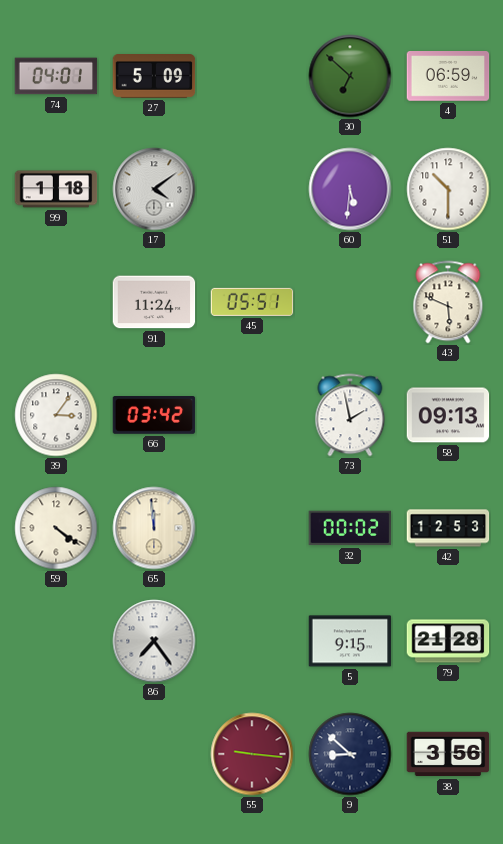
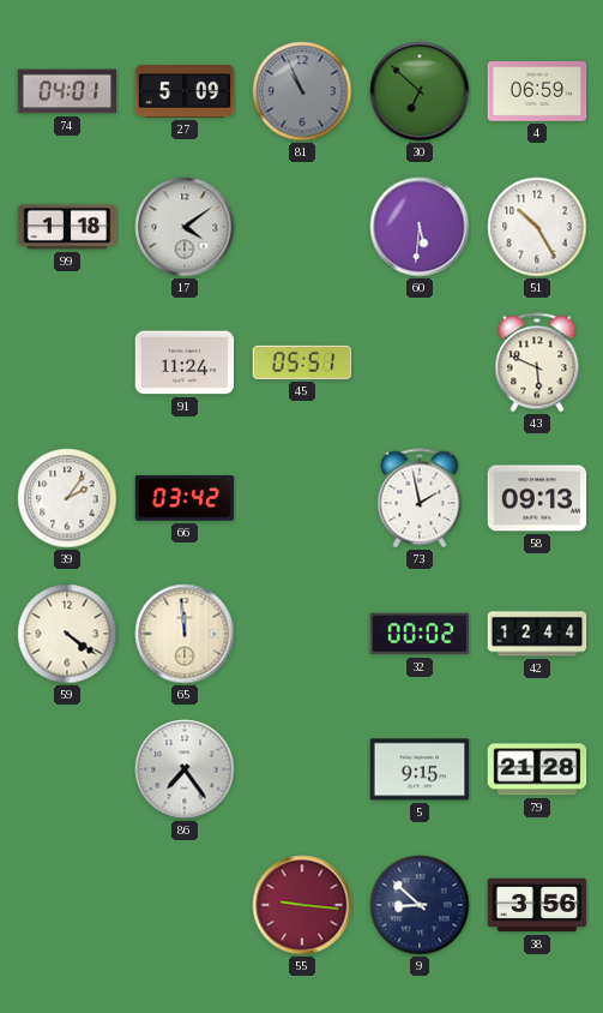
81: none -> 10:56
51: 10:30 -> 10:25
39: 3:06 -> 2:06
42: 12:53 -> 12:44
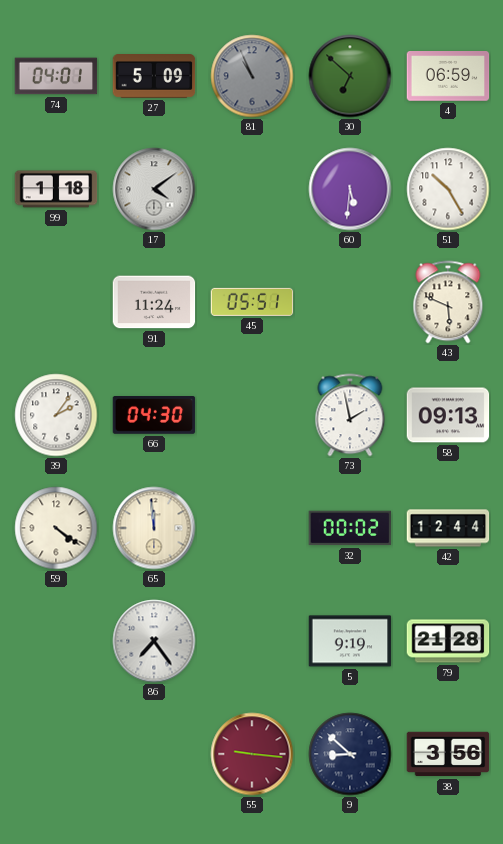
66: 03:42 -> 04:30
5: 9:15 -> 9:19
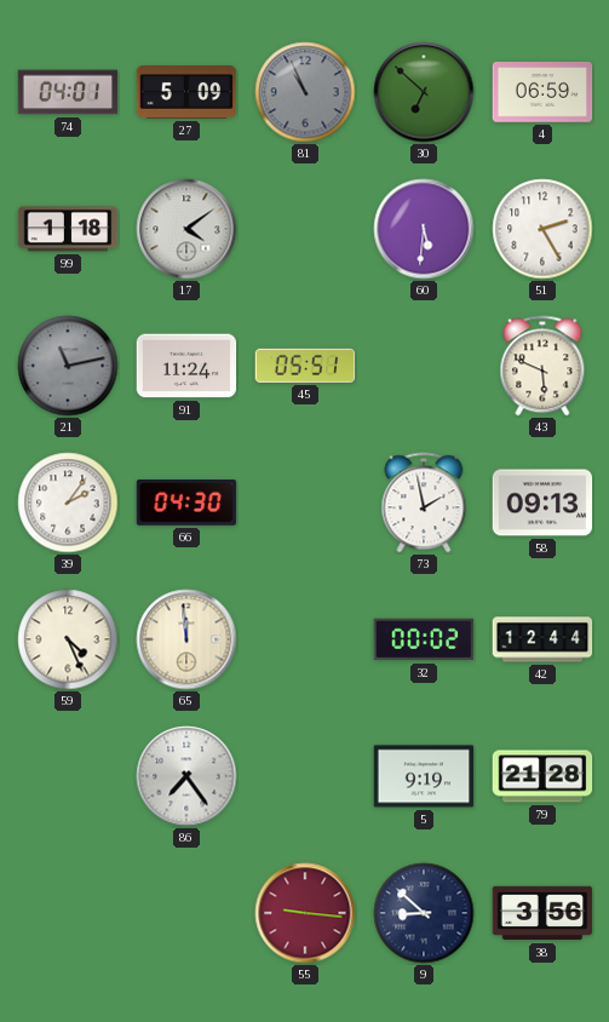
51: 10:25 -> 2:25
21: none -> 11:13
59: 4:21 -> 4:26
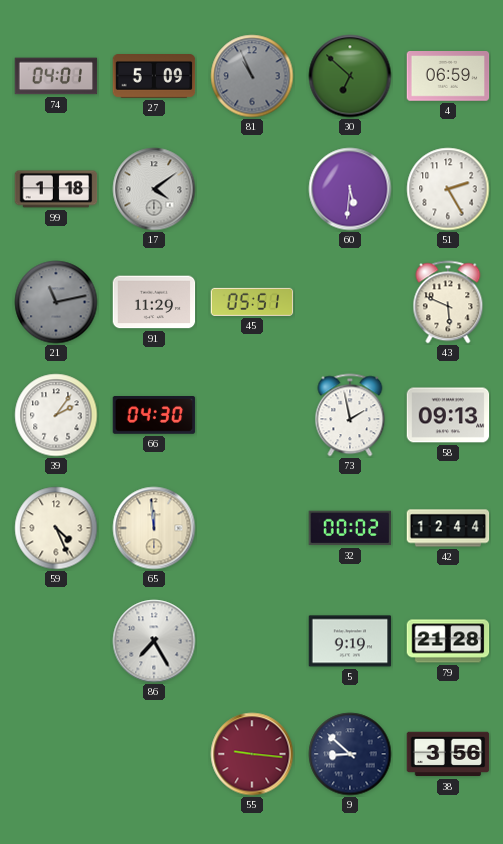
91: 11:24 -> 11:29
86: 7:24 -> 7:25
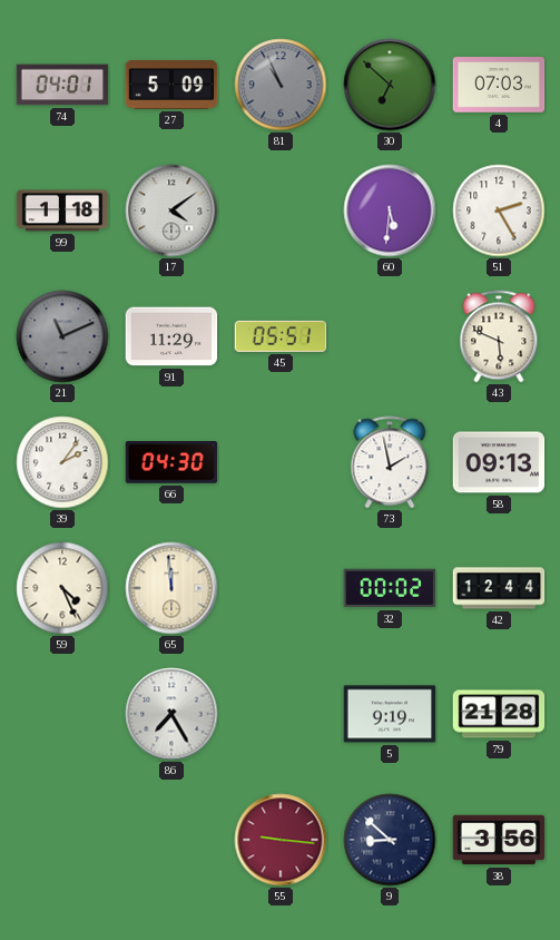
4: 06:59 -> 07:03
21: 11:13 -> 11:11
